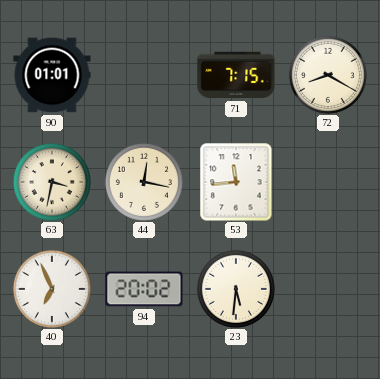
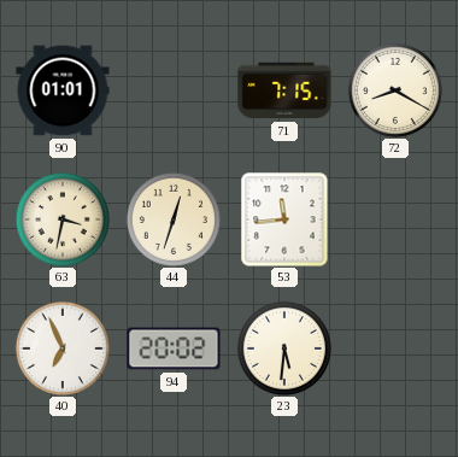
44: 12:17 -> 12:33
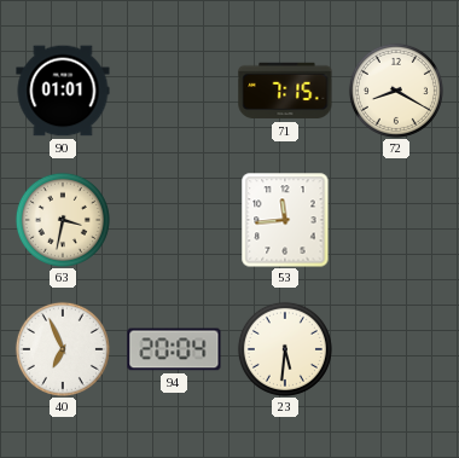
44: 12:33 -> none
94: 20:02 -> 20:04
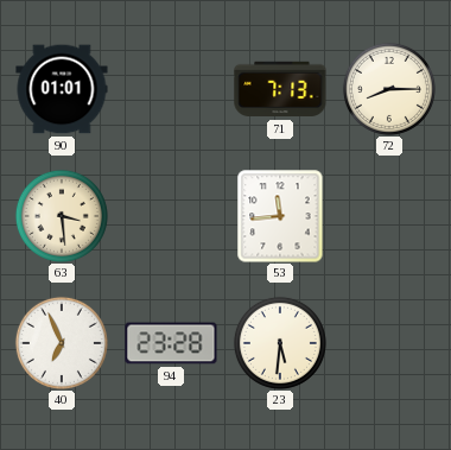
71: 7:15 -> 7:13
72: 8:20 -> 8:15
63: 3:32 -> 3:29
94: 20:04 -> 23:28
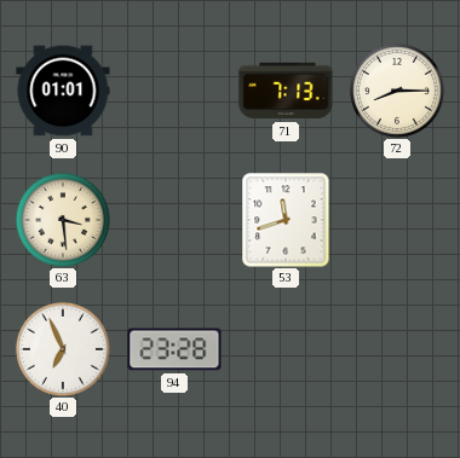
53: 11:44 -> 11:42
23: 5:31 -> none
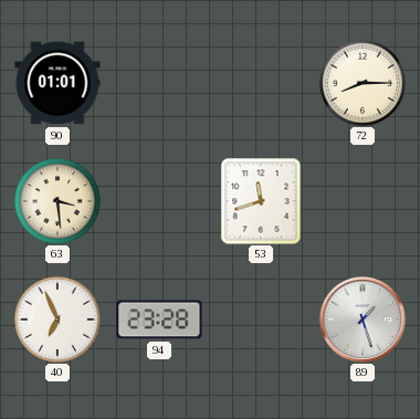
71: 7:13 -> none
89: none -> 1:27
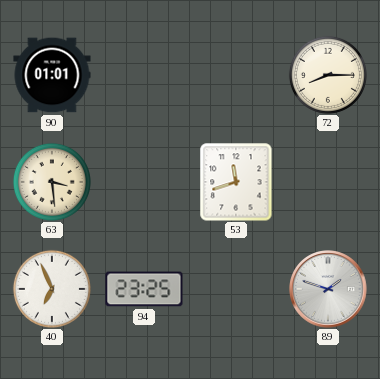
94: 23:28 -> 23:25
89: 1:27 -> 1:48
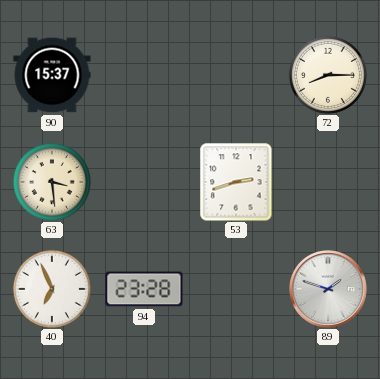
90: 01:01 -> 15:37
53: 11:42 -> 2:42
94: 23:25 -> 23:28
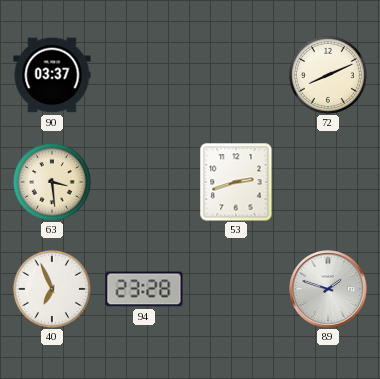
90: 15:37 -> 03:37
72: 8:15 -> 8:11
